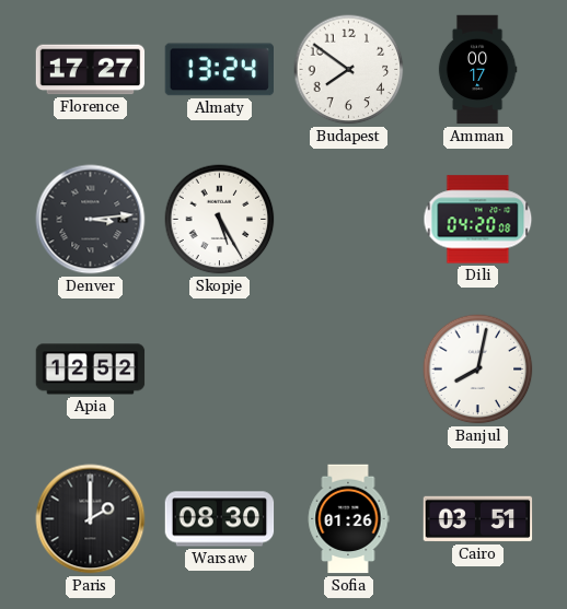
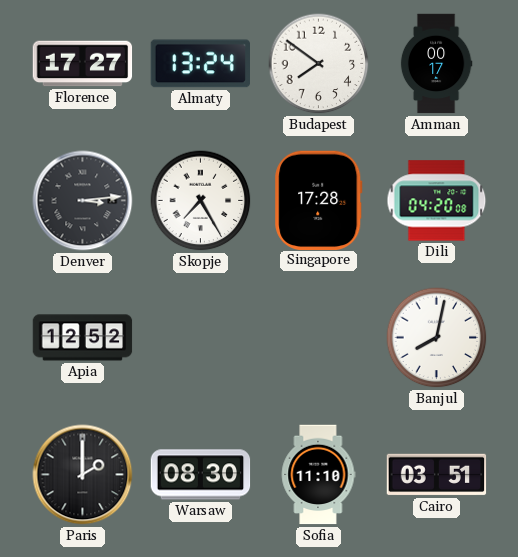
Skopje: 5:25 -> 7:25
Singapore: none -> 17:28
Sofia: 01:26 -> 11:10
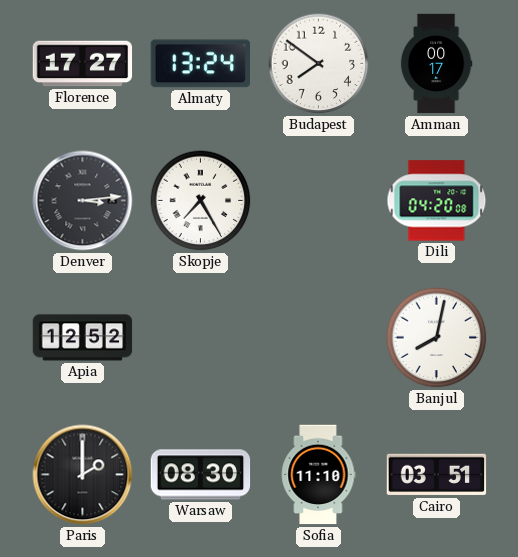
Singapore: 17:28 -> none
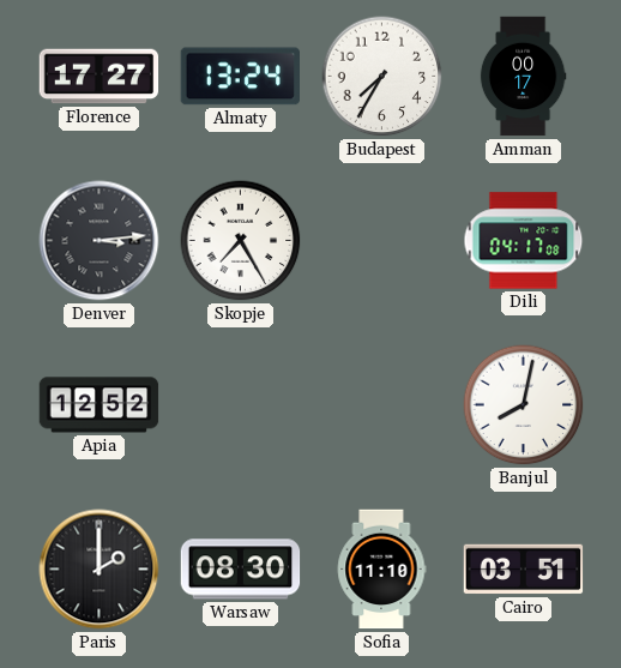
Budapest: 7:51 -> 7:35
Dili: 04:20 -> 04:17
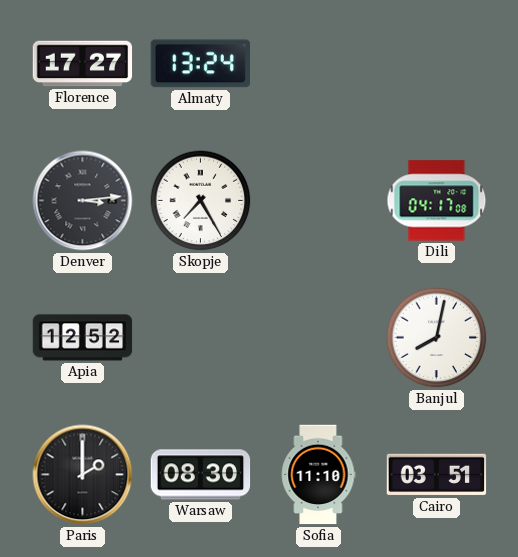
Budapest: 7:35 -> none
Amman: 00:17 -> none
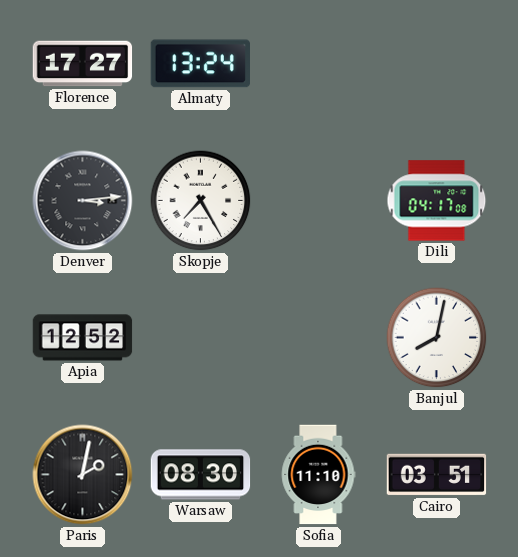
Paris: 2:00 -> 2:02
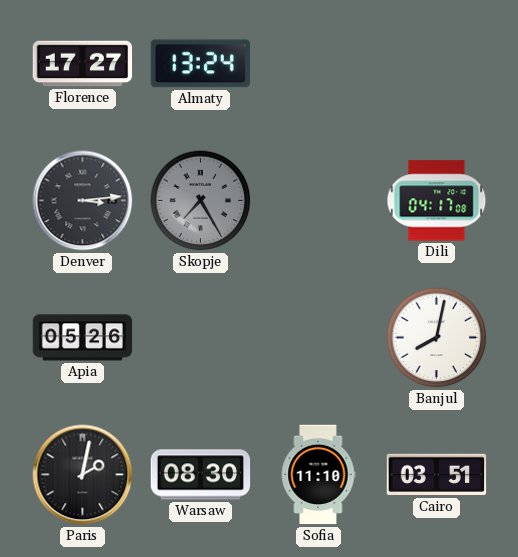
Skopje dial: white -> grey
Apia: 12:52 -> 05:26
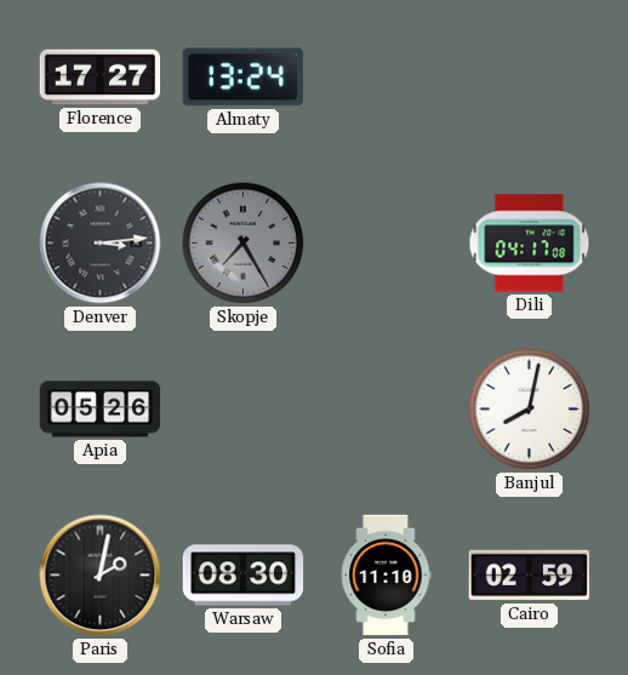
Cairo: 03:51 -> 02:59
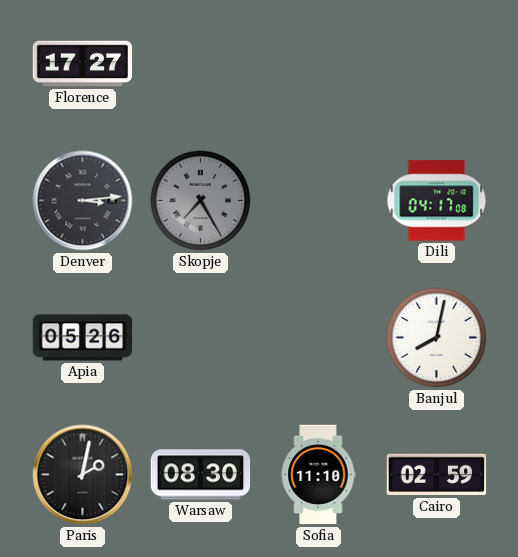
Almaty: 13:24 -> none
